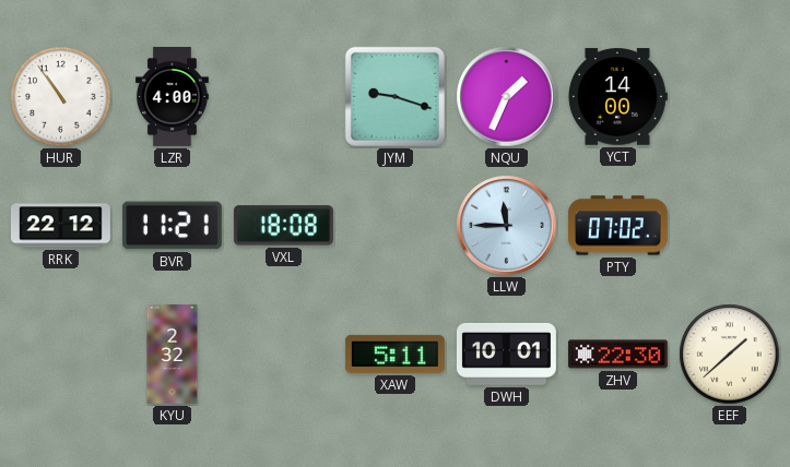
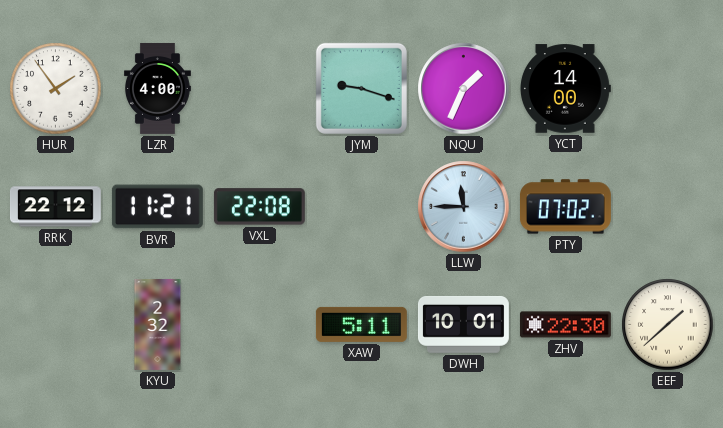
HUR: 10:54 -> 1:54
VXL: 18:08 -> 22:08
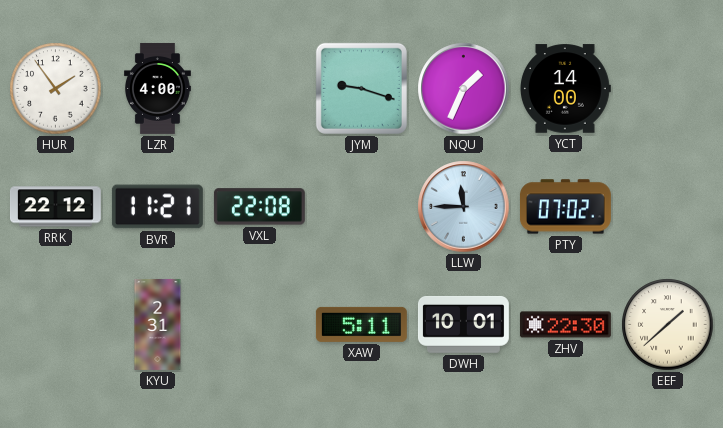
KYU: 2:32 -> 2:31
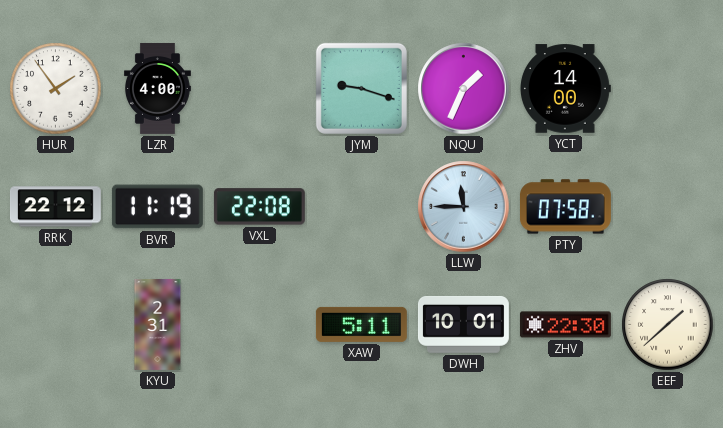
BVR: 11:21 -> 11:19
PTY: 07:02 -> 07:58
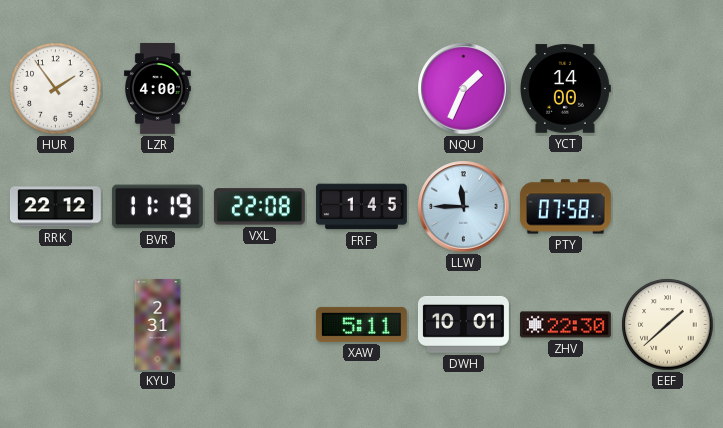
JYM: 9:18 -> none
FRF: none -> 1:45
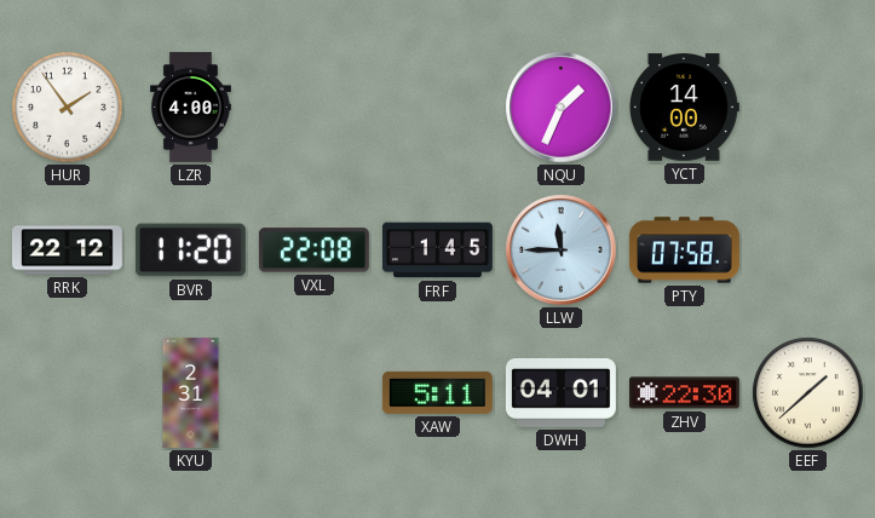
BVR: 11:19 -> 11:20
DWH: 10:01 -> 04:01
